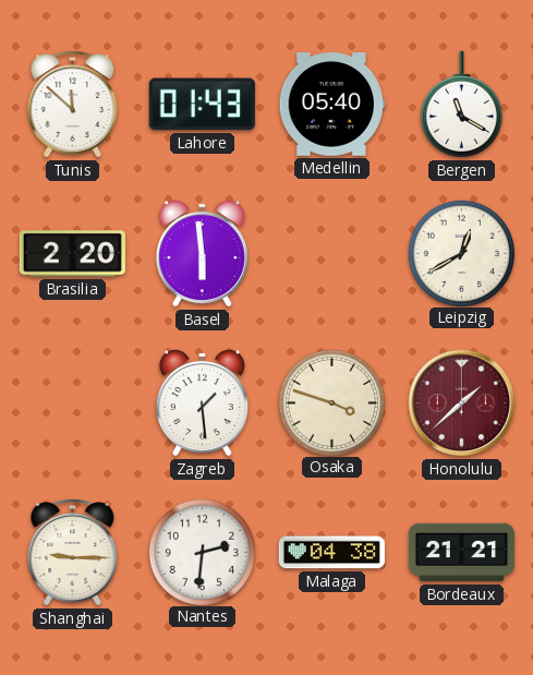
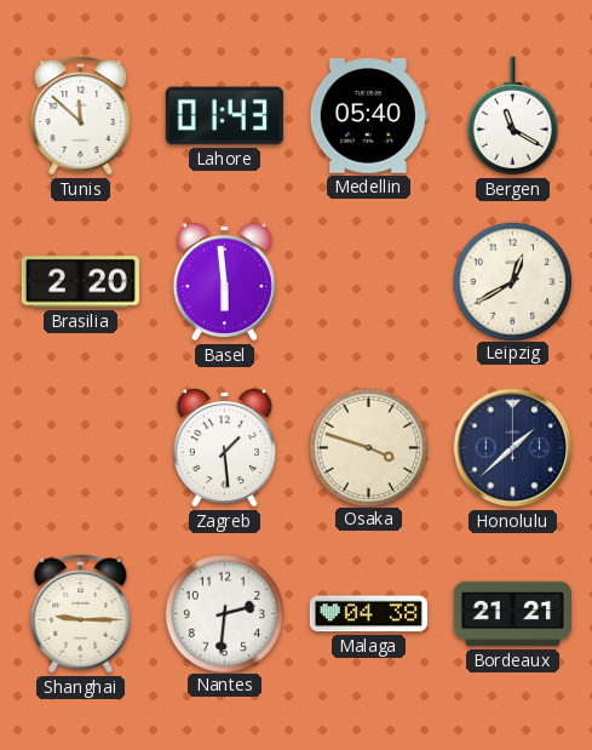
Honolulu dial: burgundy -> navy
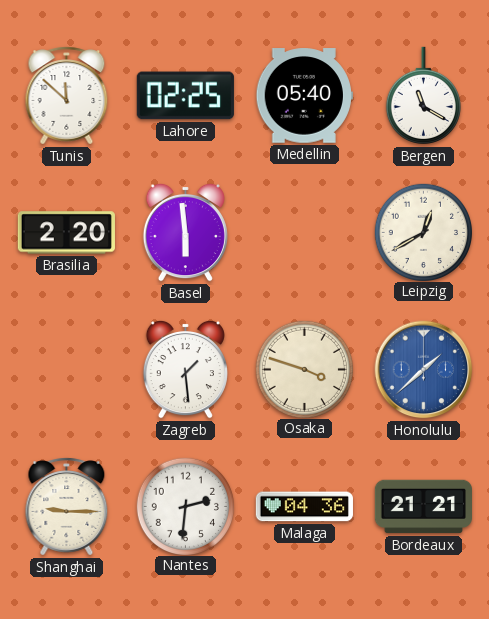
Lahore: 01:43 -> 02:25
Honolulu dial: navy -> blue
Malaga: 04:38 -> 04:36
